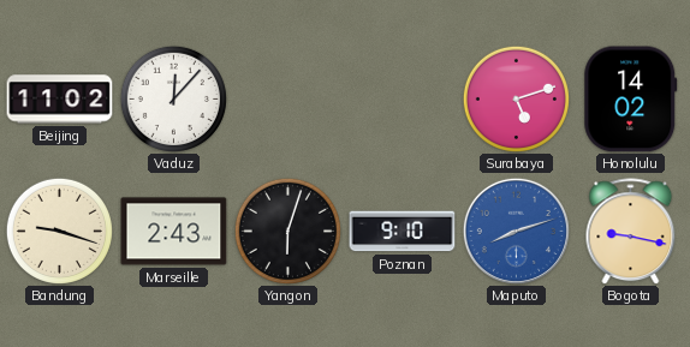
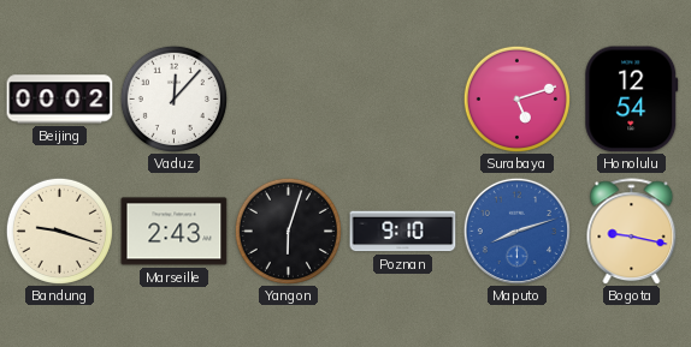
Beijing: 11:02 -> 00:02
Honolulu: 14:02 -> 12:54
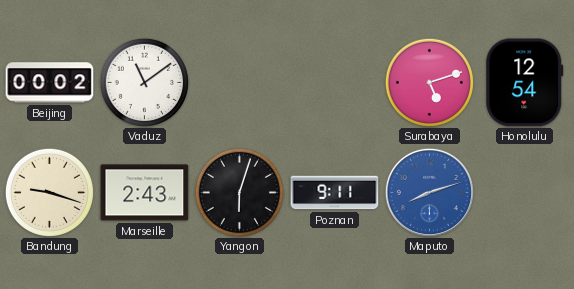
Vaduz: 12:07 -> 11:09
Poznan: 9:10 -> 9:11
Bogota: 9:17 -> none
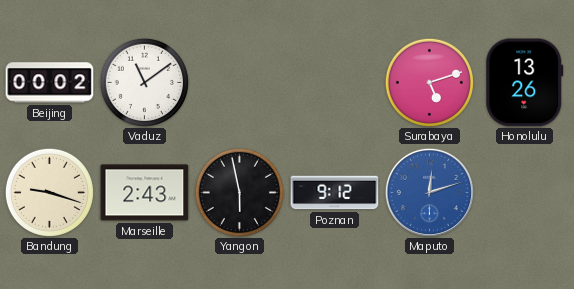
Honolulu: 12:54 -> 13:26
Yangon: 6:03 -> 5:58
Poznan: 9:11 -> 9:12
Maputo: 8:12 -> 12:12
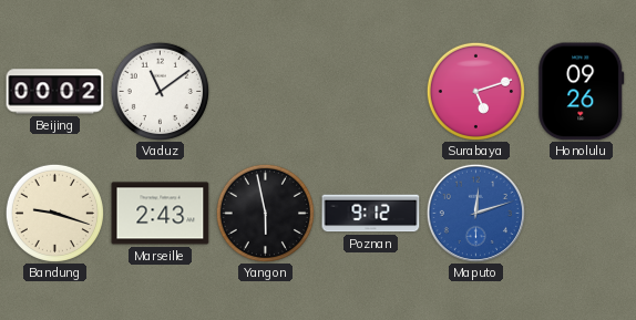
Honolulu: 13:26 -> 09:26
